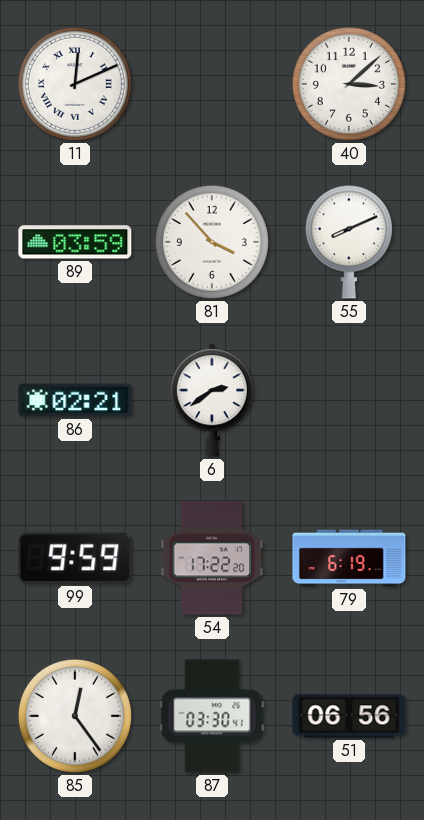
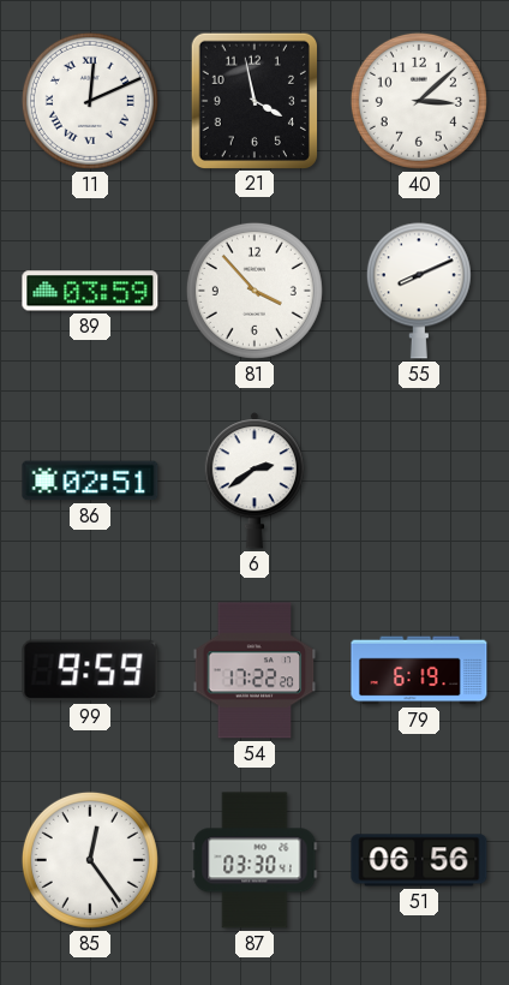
21: none -> 3:58
86: 02:21 -> 02:51
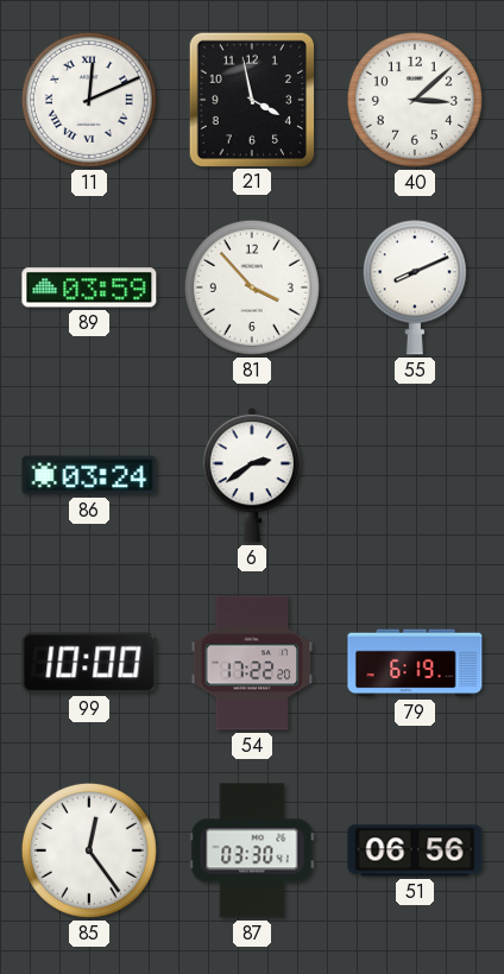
86: 02:51 -> 03:24
99: 9:59 -> 10:00
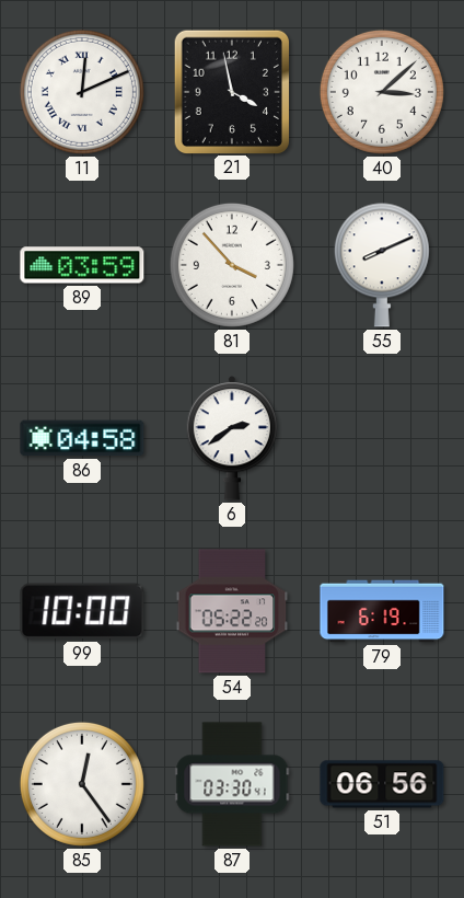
86: 03:24 -> 04:58
54: 17:22 -> 05:22
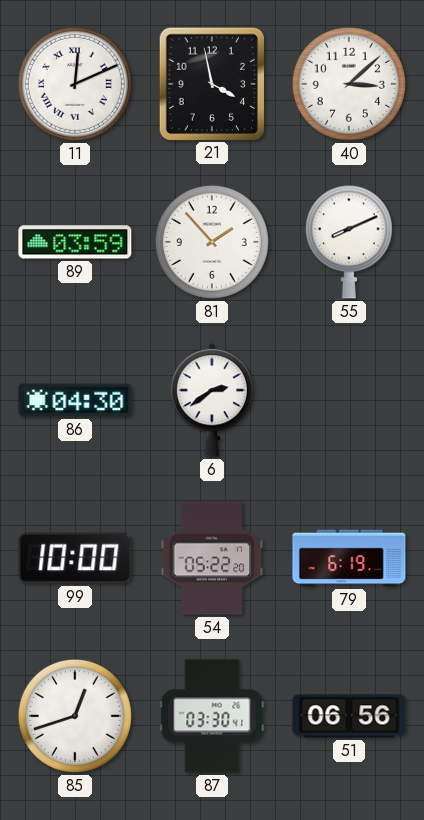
81: 3:53 -> 1:53
86: 04:58 -> 04:30
85: 12:24 -> 12:42
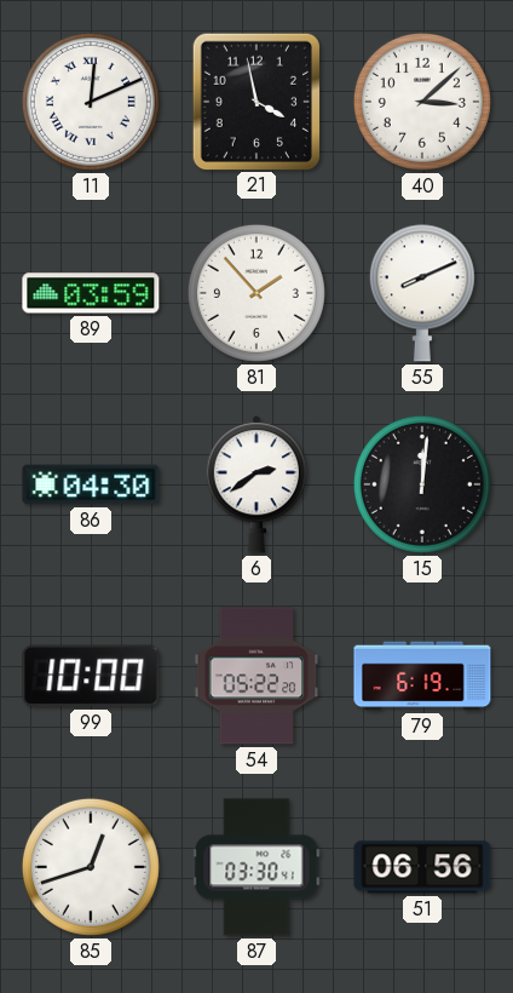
15: none -> 12:01
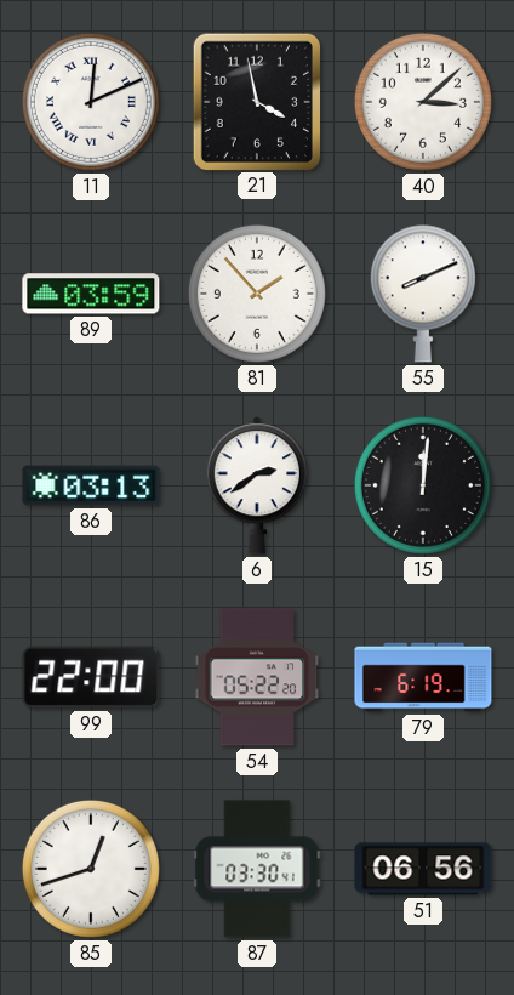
86: 04:30 -> 03:13
99: 10:00 -> 22:00
